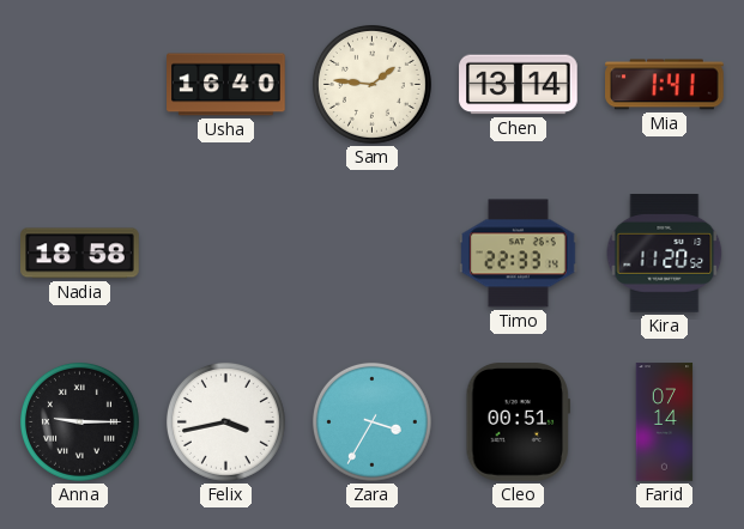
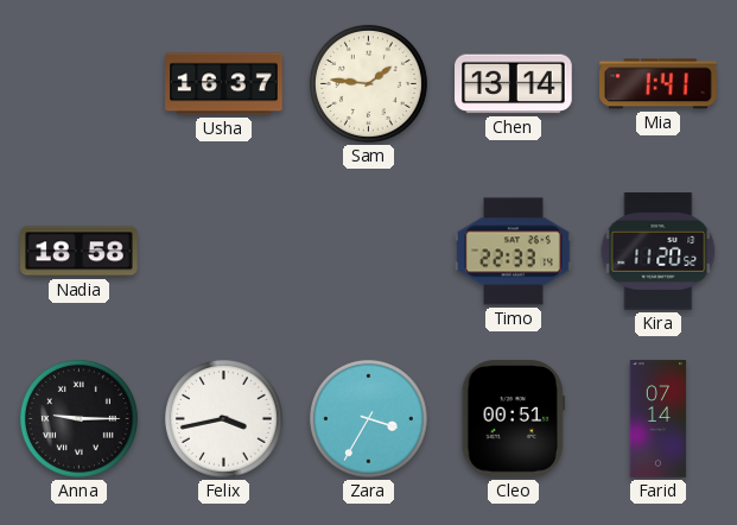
Usha: 16:40 -> 16:37
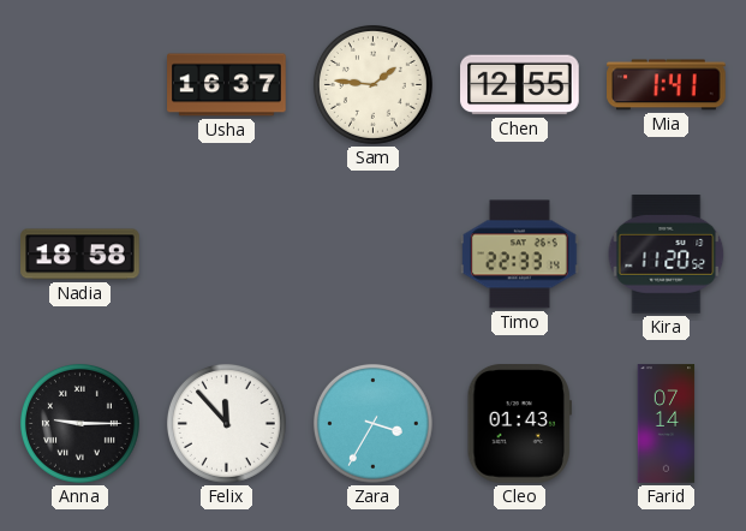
Chen: 13:14 -> 12:55
Felix: 3:43 -> 11:53
Cleo: 00:51 -> 01:43
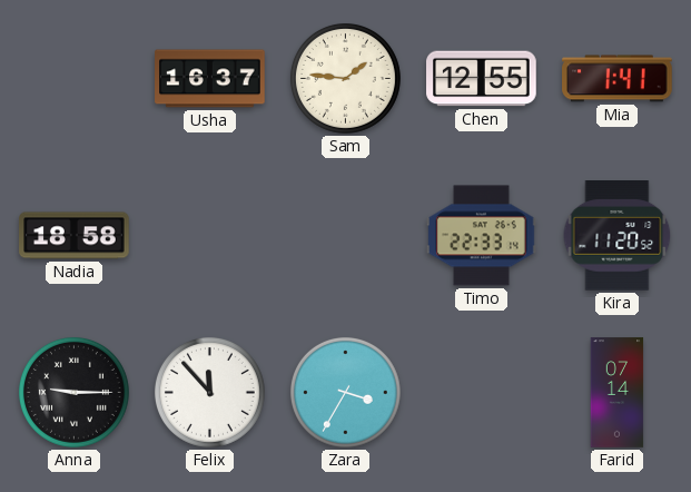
Cleo: 01:43 -> none
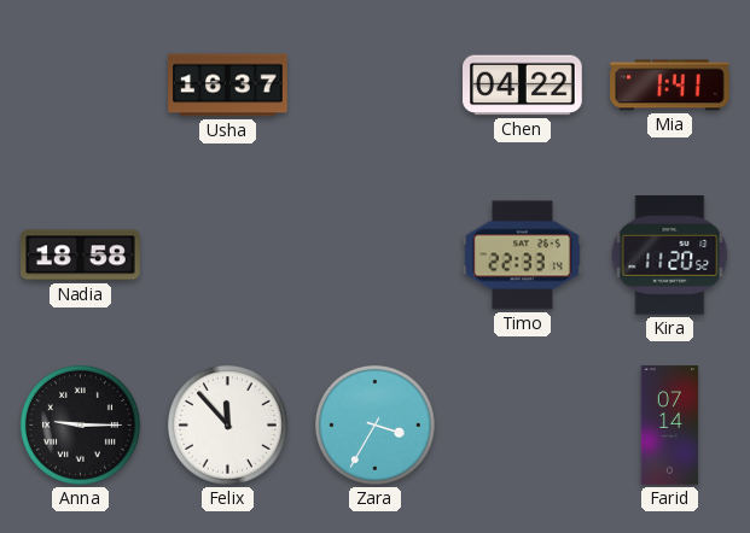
Sam: 1:46 -> none
Chen: 12:55 -> 04:22
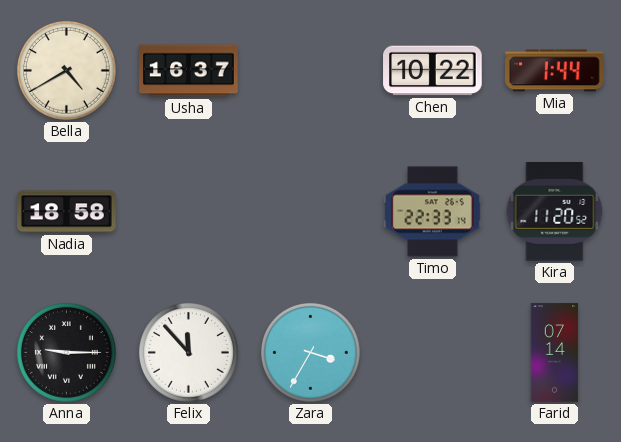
Bella: none -> 4:40
Chen: 04:22 -> 10:22
Mia: 1:41 -> 1:44
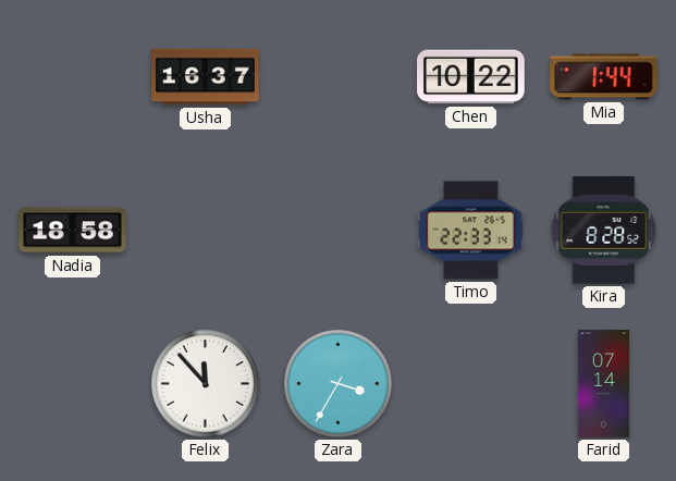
Bella: 4:40 -> none
Kira: 11:20 -> 8:28
Anna: 9:15 -> none
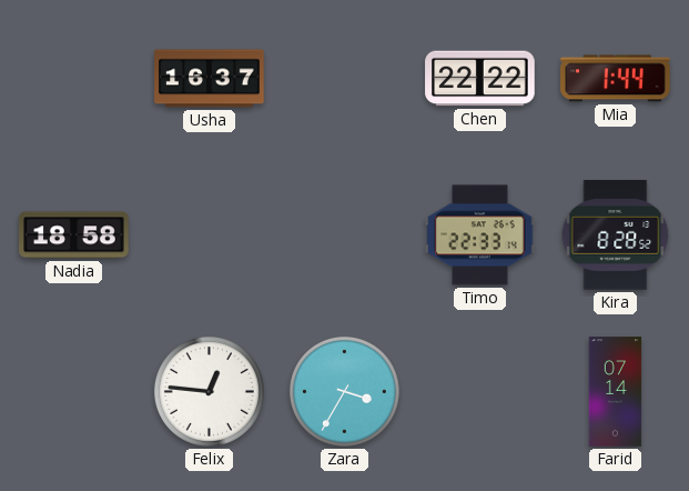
Chen: 10:22 -> 22:22
Felix: 11:53 -> 12:46
